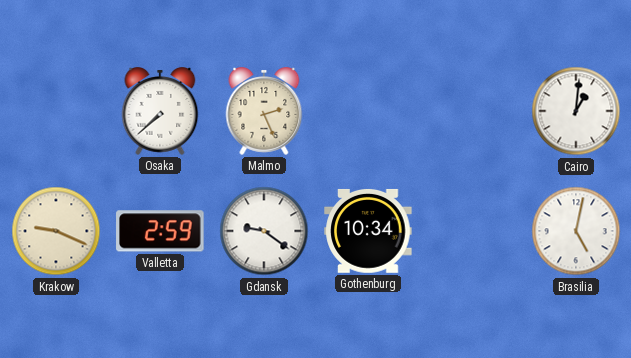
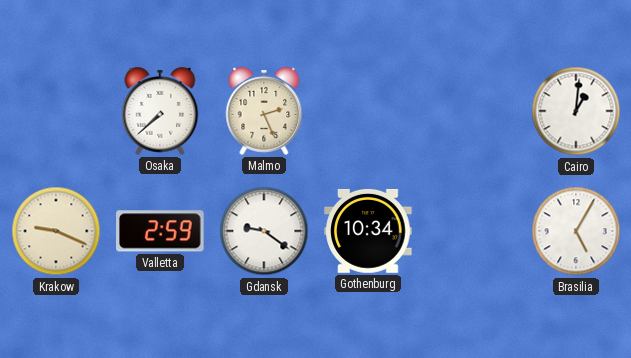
Brasilia: 5:02 -> 5:05
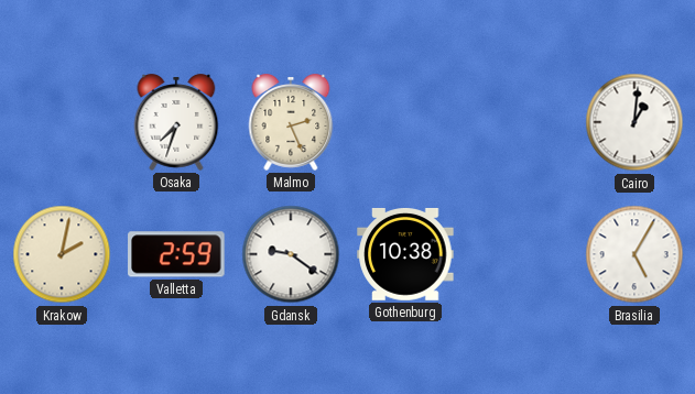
Osaka: 7:38 -> 7:33
Krakow: 9:19 -> 2:02
Gothenburg: 10:34 -> 10:38
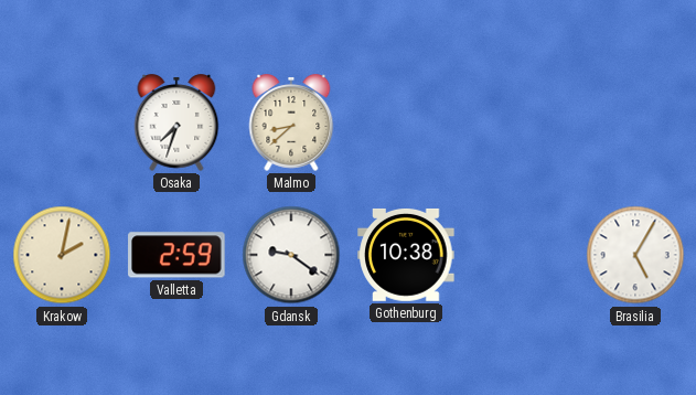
Malmo: 2:26 -> 8:38
Cairo: 1:01 -> none
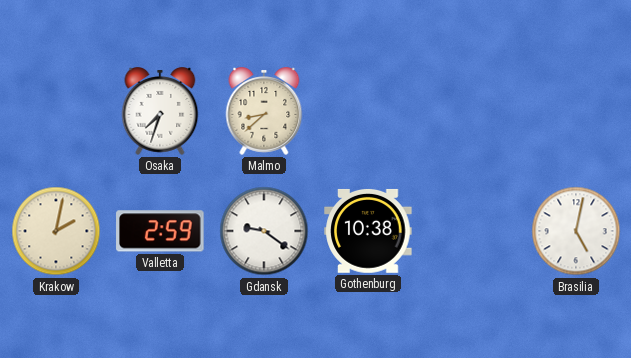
Brasilia: 5:05 -> 5:02
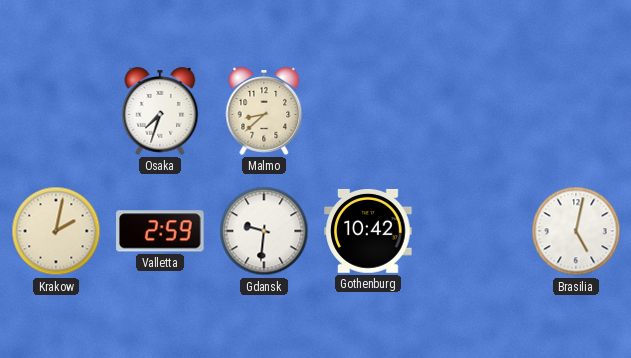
Gdansk: 9:21 -> 9:31
Gothenburg: 10:38 -> 10:42
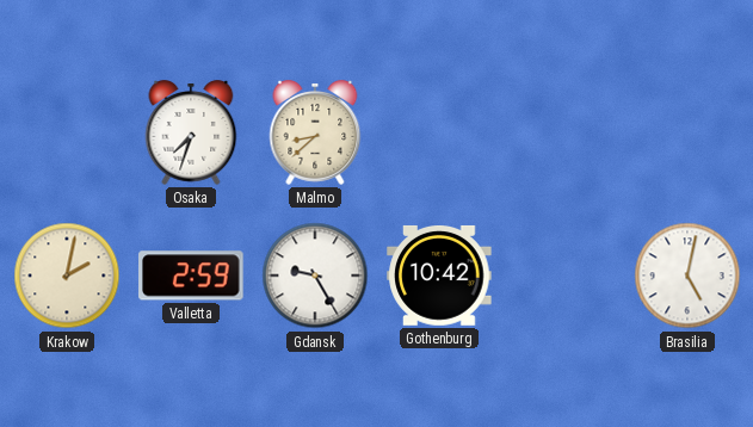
Gdansk: 9:31 -> 9:25
